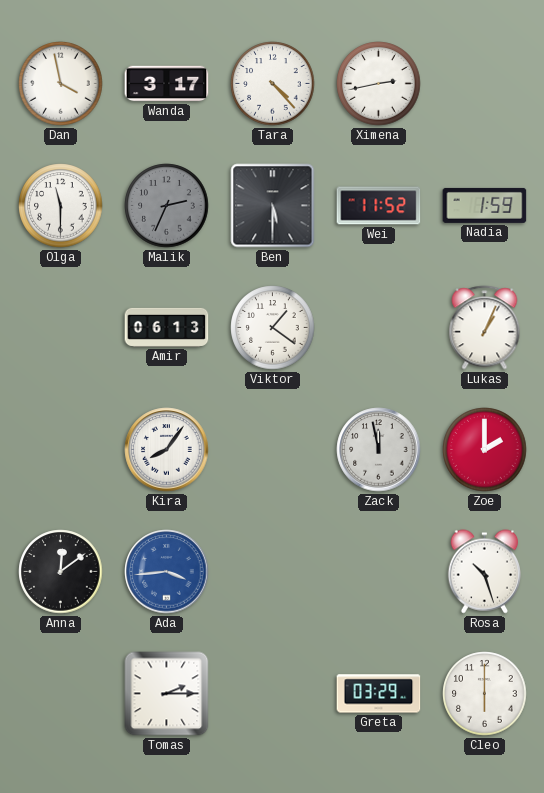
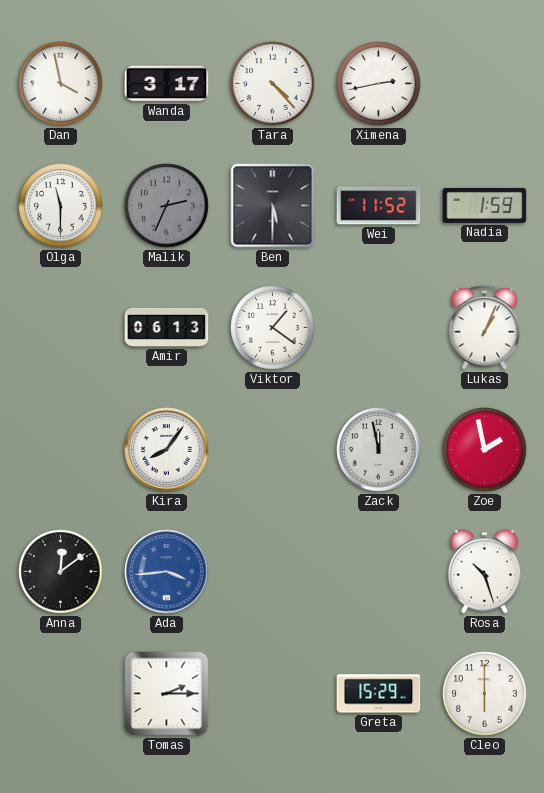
Zoe: 2:00 -> 1:58
Greta: 03:29 -> 15:29
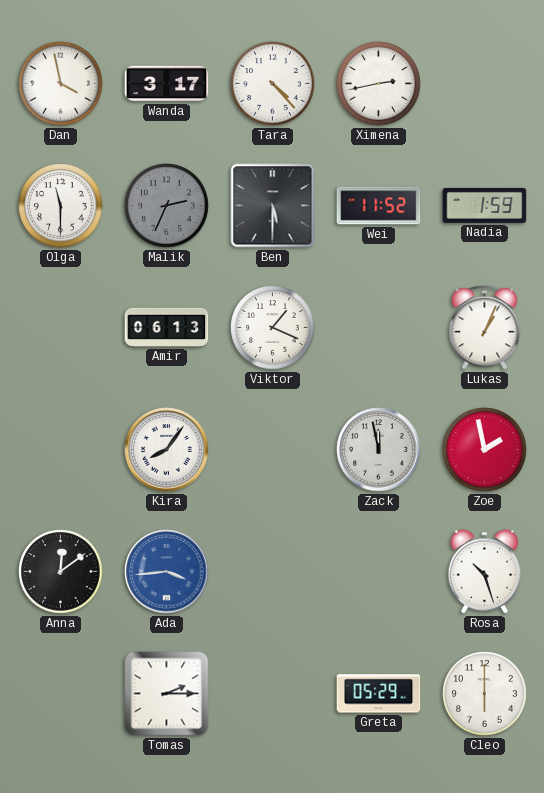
Viktor: 1:21 -> 1:19
Greta: 15:29 -> 05:29
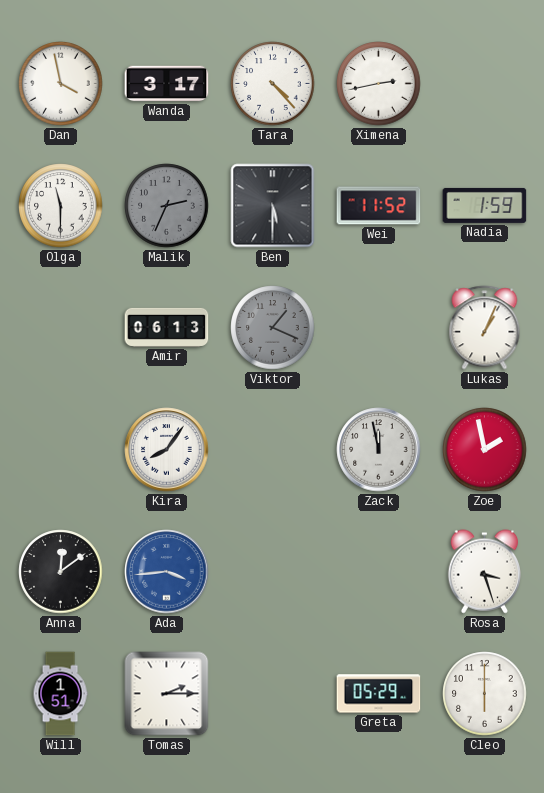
Viktor dial: white -> grey
Rosa: 10:27 -> 3:27
Will: none -> 1:51
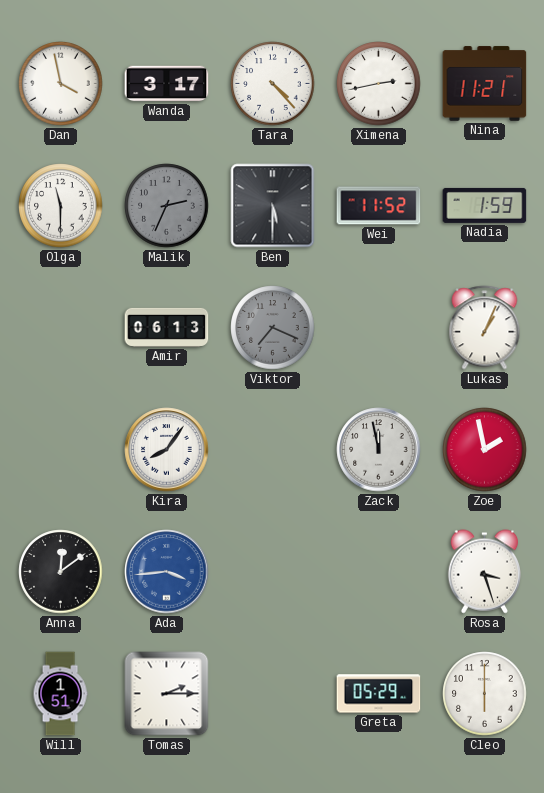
Nina: none -> 11:21
Viktor: 1:19 -> 7:19
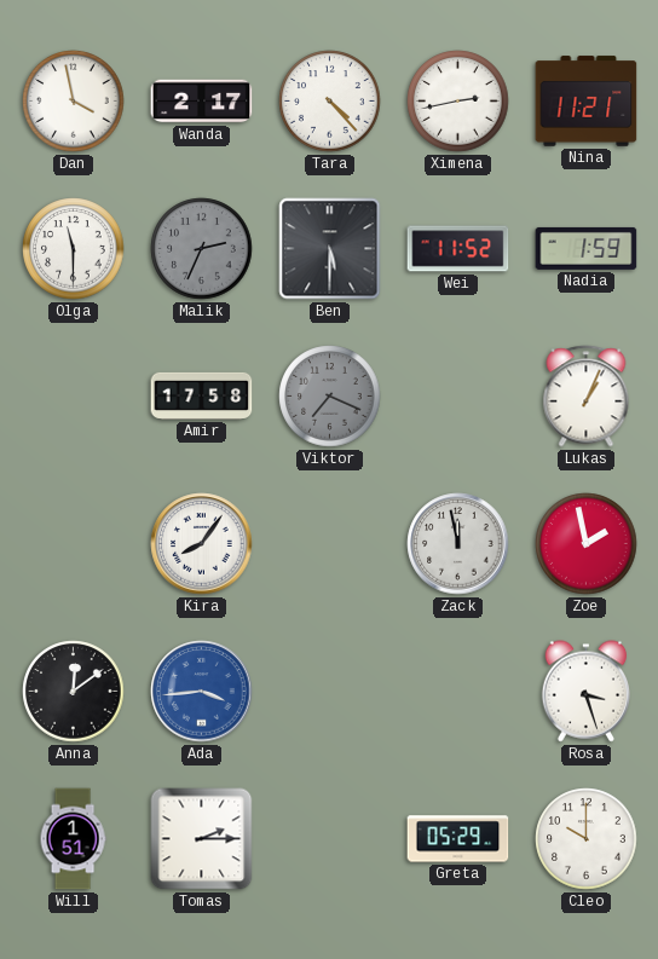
Wanda: 3:17 -> 2:17
Amir: 06:13 -> 17:58
Cleo: 6:00 -> 10:00
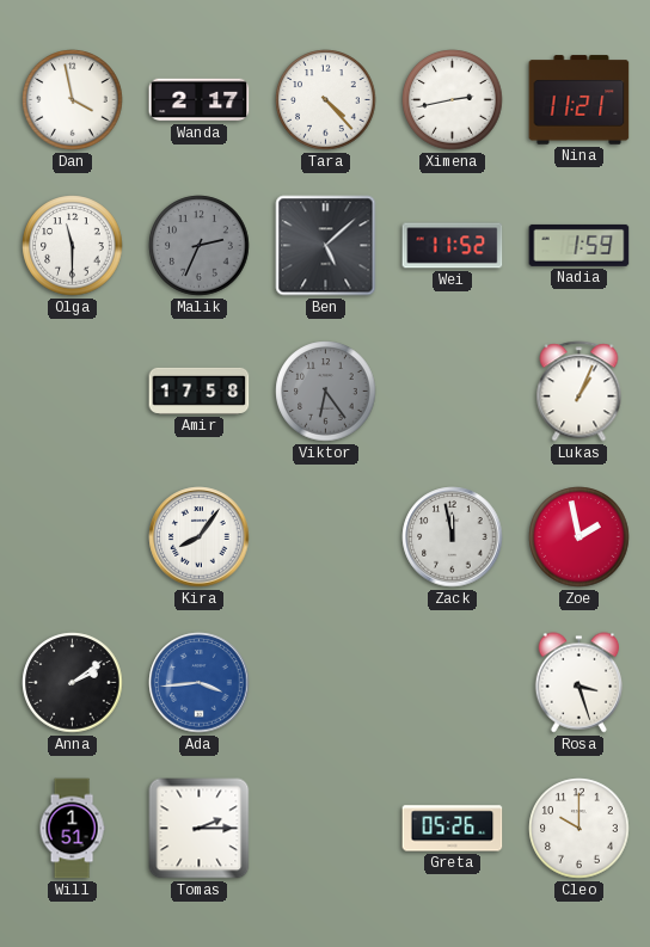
Ben: 5:30 -> 5:08
Viktor: 7:19 -> 6:24
Anna: 12:09 -> 2:09
Greta: 05:29 -> 05:26
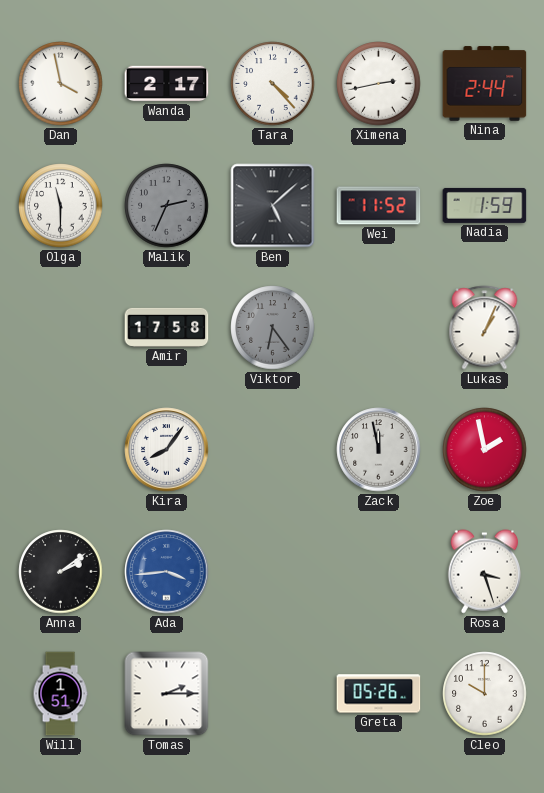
Nina: 11:21 -> 2:44
